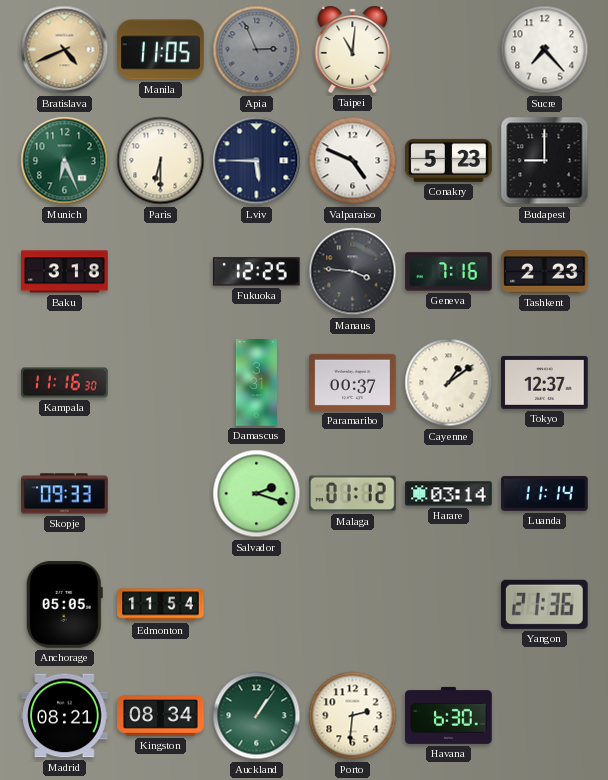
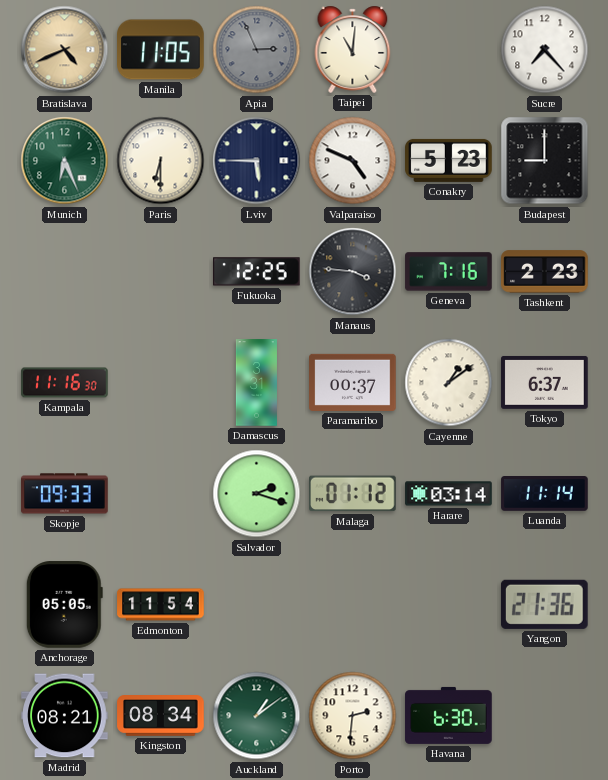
Baku: 3:18 -> none
Tokyo: 12:37 -> 6:37
Auckland: 1:06 -> 1:09
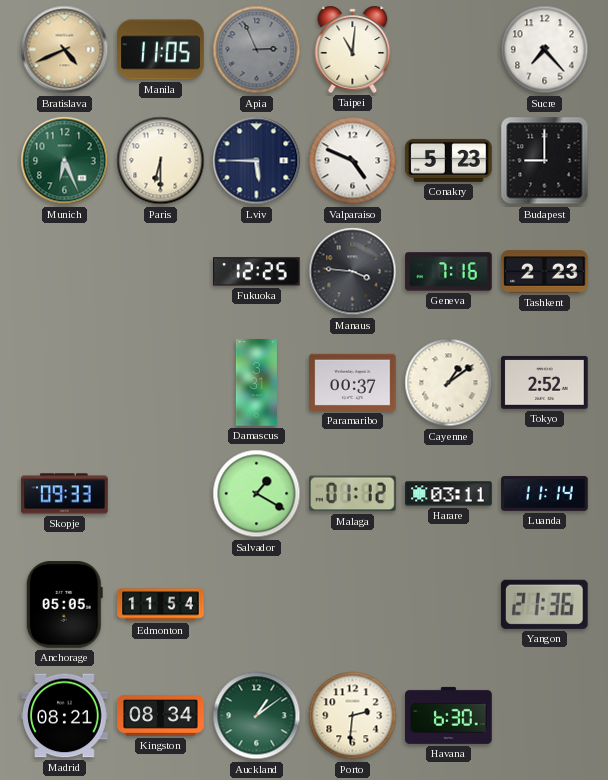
Kampala: 11:16 -> none
Tokyo: 6:37 -> 2:52
Salvador: 2:18 -> 1:20
Harare: 03:14 -> 03:11
